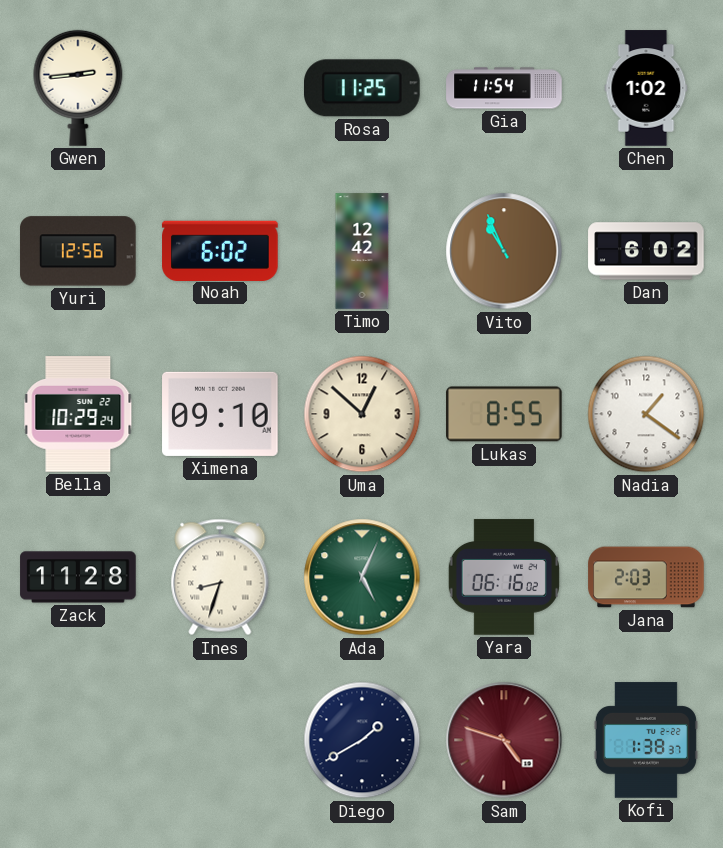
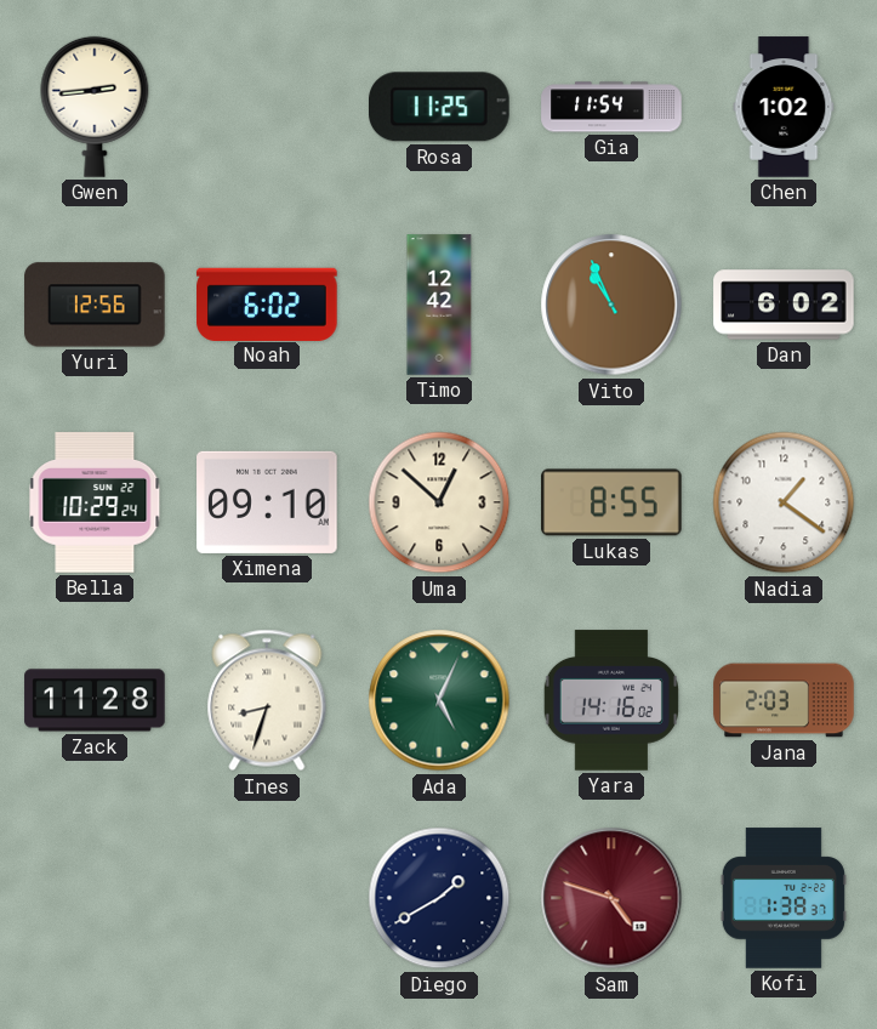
Yara: 06:16 -> 14:16
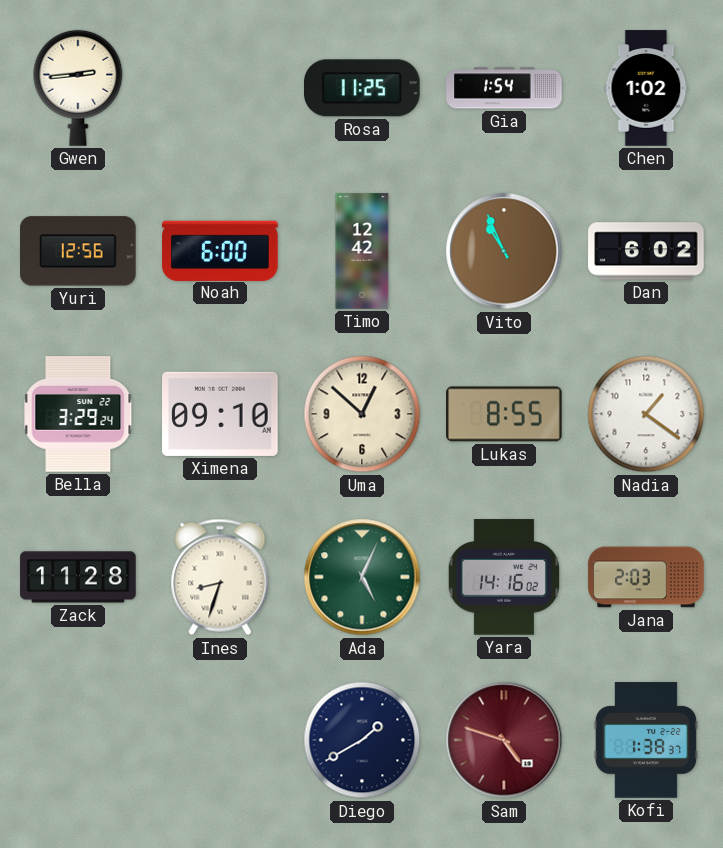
Gia: 11:54 -> 1:54
Noah: 6:02 -> 6:00
Bella: 10:29 -> 3:29
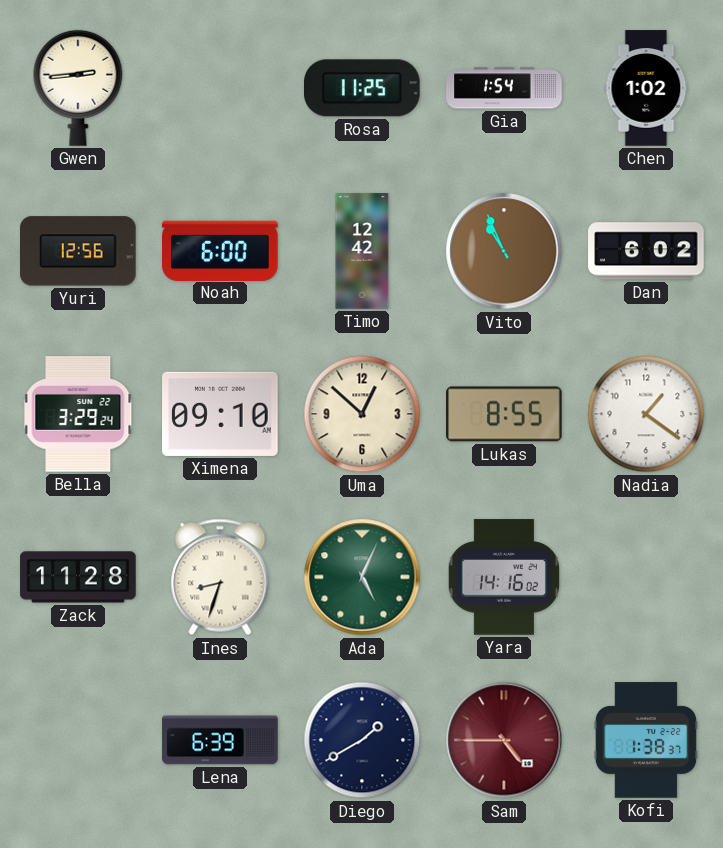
Jana: 2:03 -> none
Lena: none -> 6:39
Sam: 4:48 -> 4:45
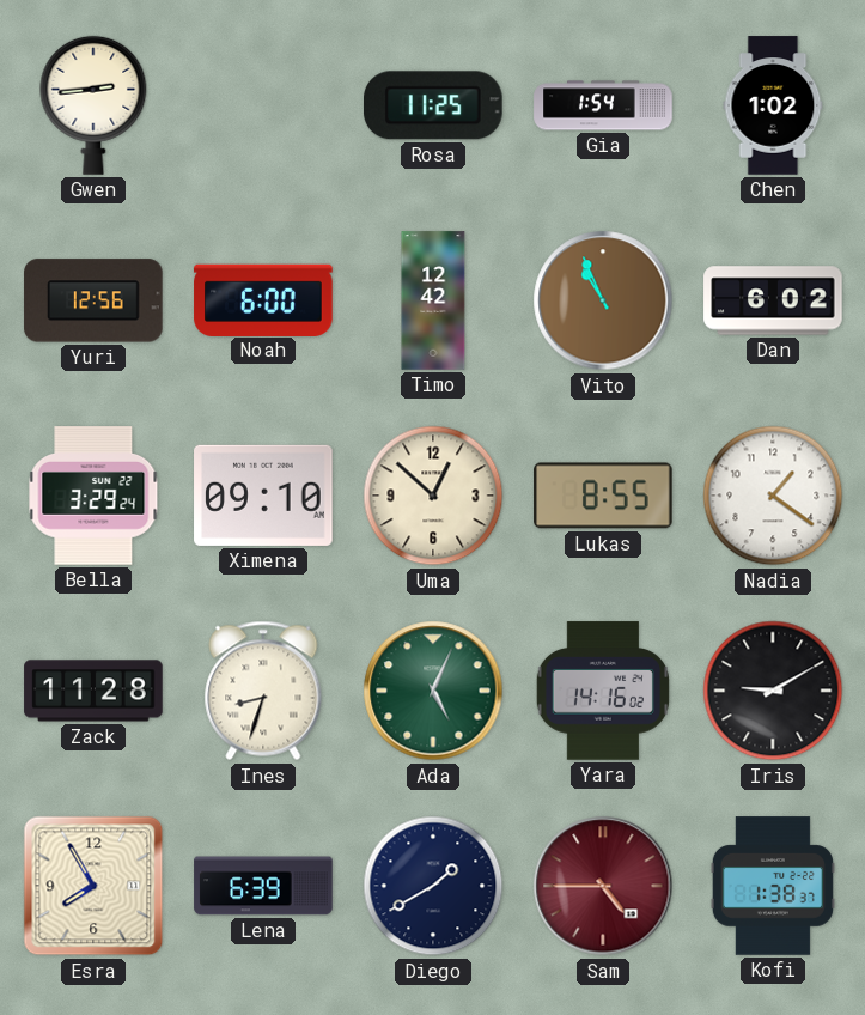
Iris: none -> 9:10
Esra: none -> 7:55
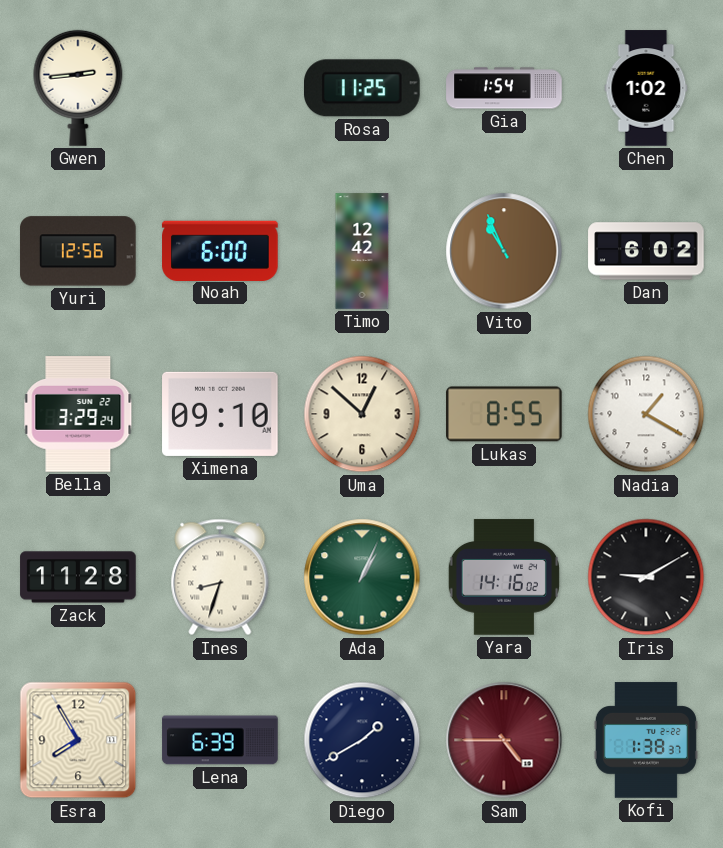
Nadia: 1:21 -> 1:20
Ada: 5:04 -> 1:04
